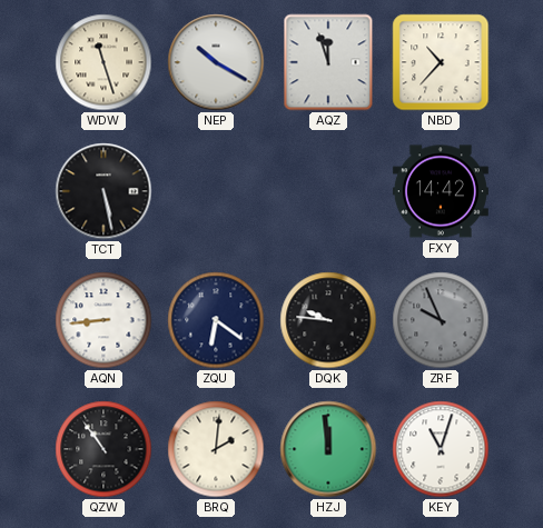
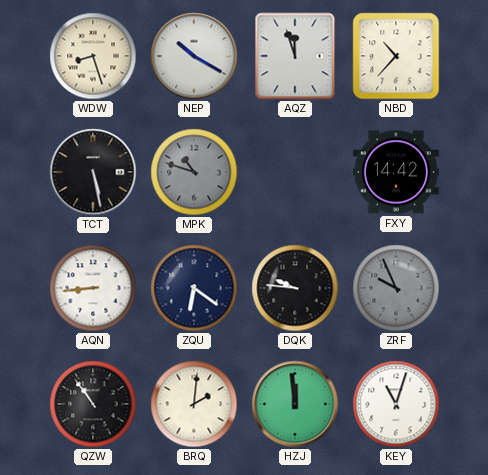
WDW: 11:27 -> 8:27
MPK: none -> 10:48
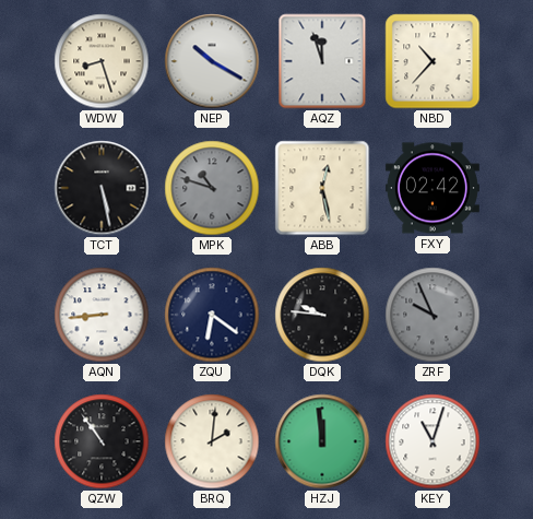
ABB: none -> 12:28
FXY: 14:42 -> 02:42
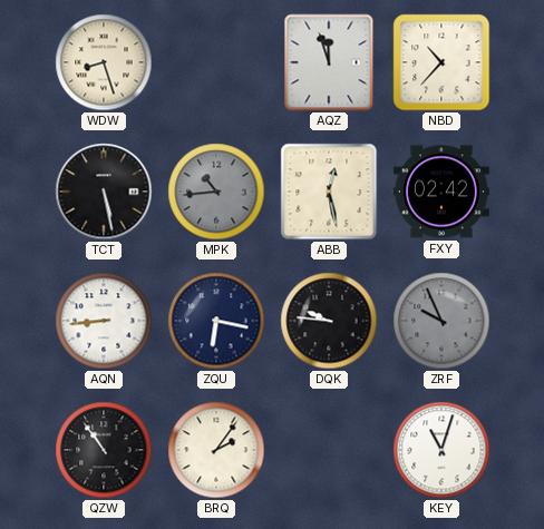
NEP: 10:20 -> none
MPK: 10:48 -> 10:44
ZQU: 6:21 -> 6:17
BRQ: 2:01 -> 2:06
HZJ: 11:59 -> none
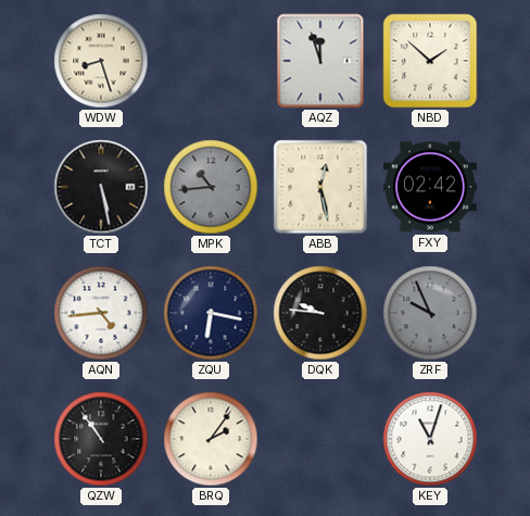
NBD: 10:37 -> 1:52
AQN: 8:44 -> 4:44
